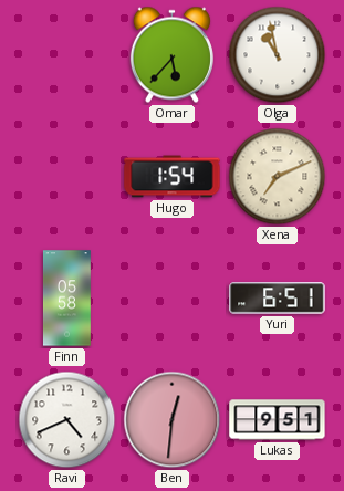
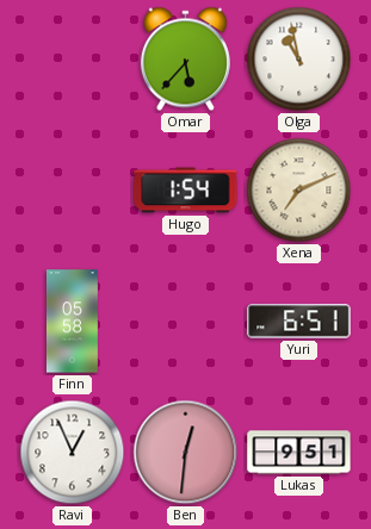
Ravi: 4:41 -> 12:56
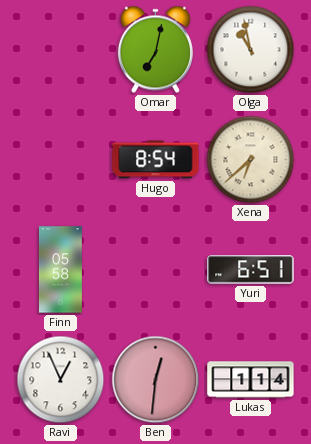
Omar: 5:37 -> 7:02
Hugo: 1:54 -> 8:54
Xena: 7:11 -> 6:38
Lukas: 9:51 -> 1:14
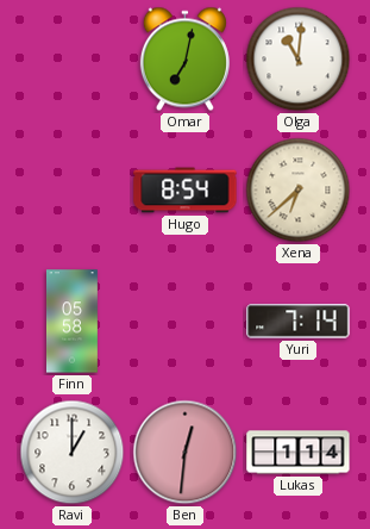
Olga: 10:58 -> 11:01
Yuri: 6:51 -> 7:14
Ravi: 12:56 -> 1:00
